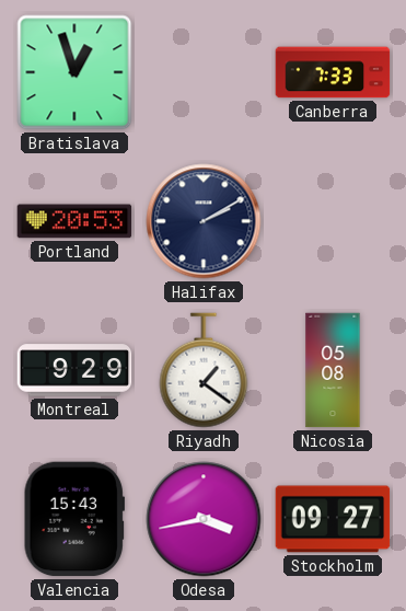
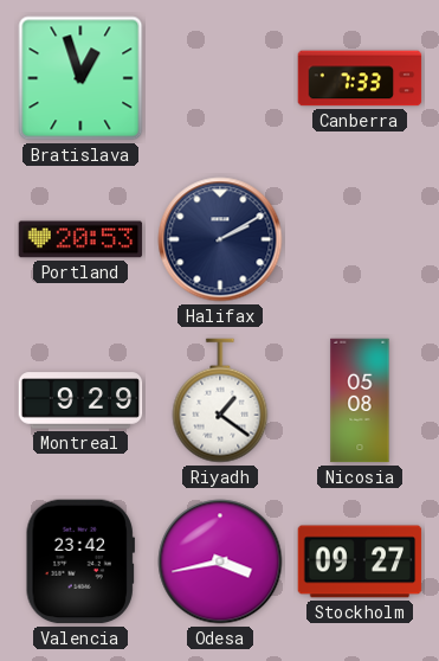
Valencia: 15:43 -> 23:42
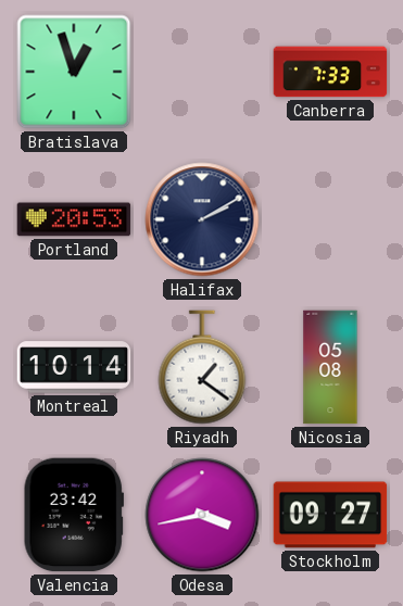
Montreal: 9:29 -> 10:14
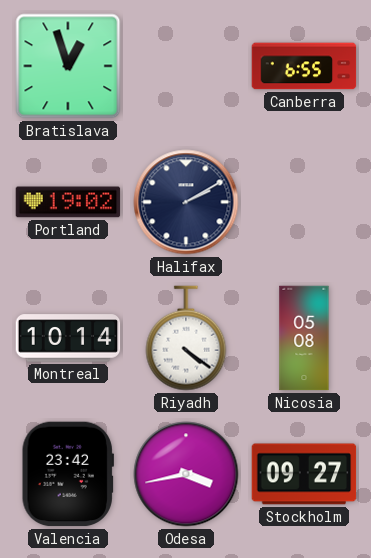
Canberra: 7:33 -> 6:55
Portland: 20:53 -> 19:02
Riyadh: 1:21 -> 4:21
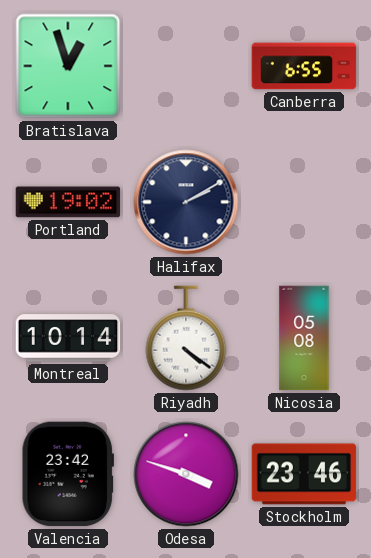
Odesa: 3:43 -> 3:48
Stockholm: 09:27 -> 23:46
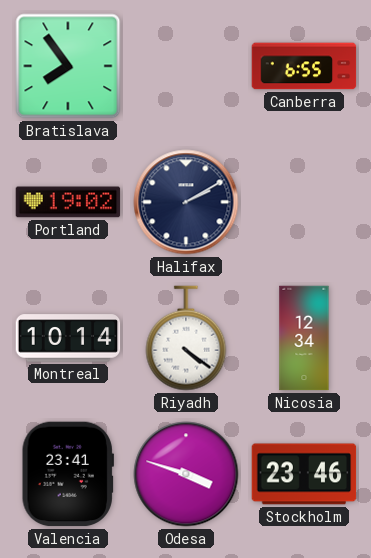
Bratislava: 12:57 -> 7:54
Nicosia: 05:08 -> 12:34
Valencia: 23:42 -> 23:41
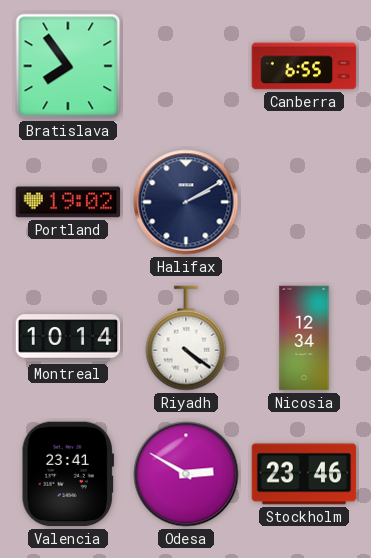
Odesa: 3:48 -> 2:50
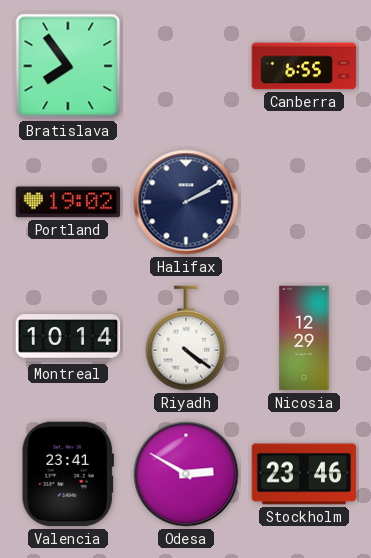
Nicosia: 12:34 -> 12:29
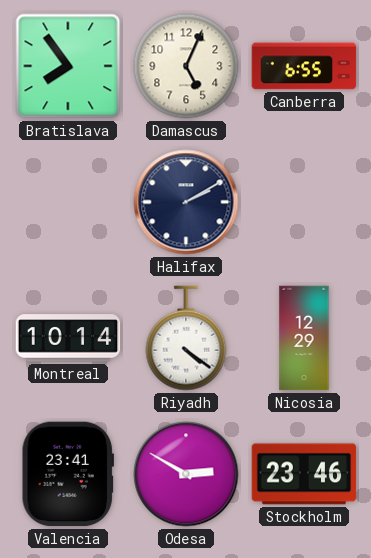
Damascus: none -> 5:04
Portland: 19:02 -> none
